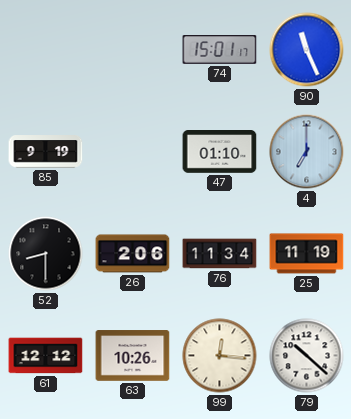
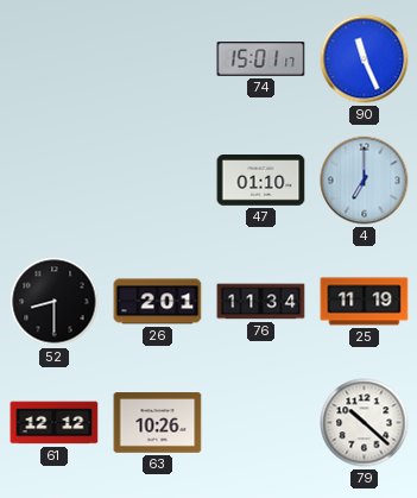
85: 9:19 -> none
26: 2:06 -> 2:01
99: 12:16 -> none
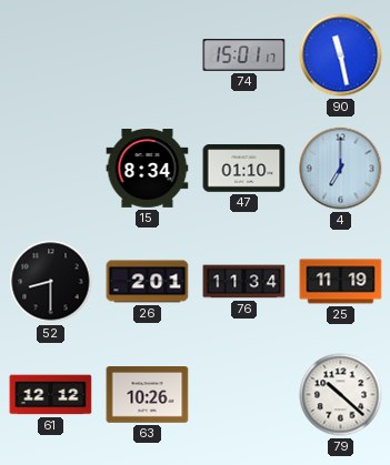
90: 11:26 -> 11:28
15: none -> 8:34
